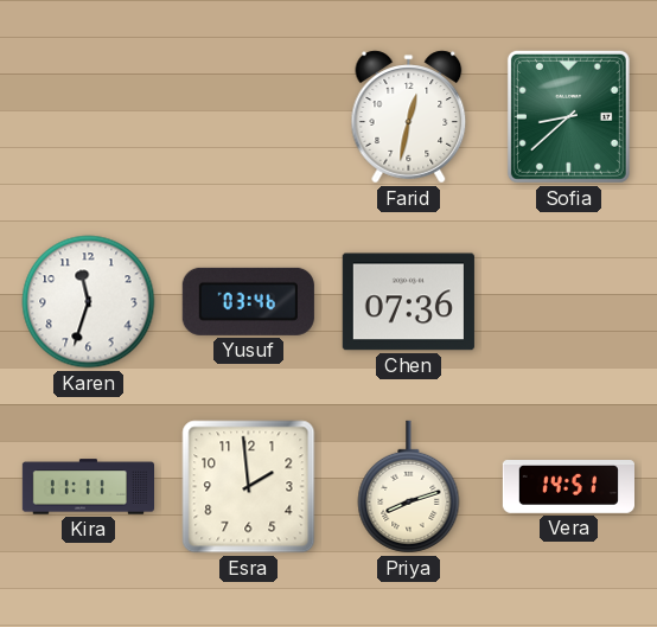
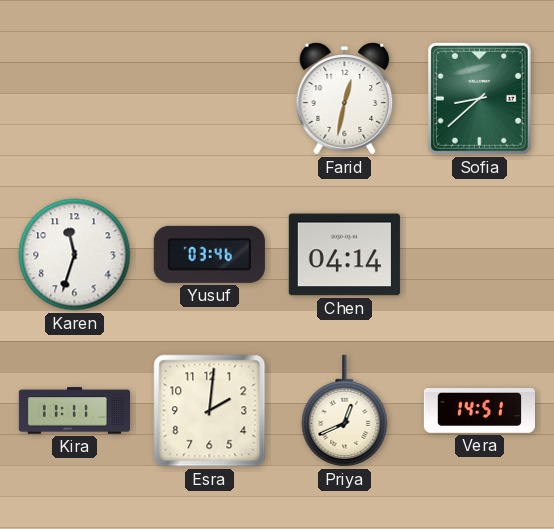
Chen: 07:36 -> 04:14
Esra: 1:59 -> 2:01
Priya: 8:12 -> 12:41
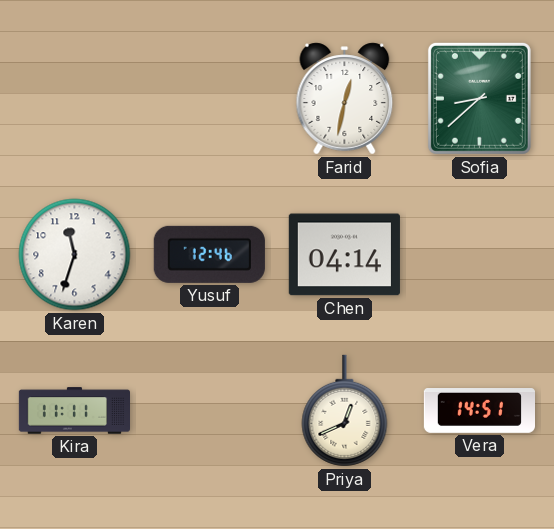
Yusuf: 03:46 -> 12:46
Esra: 2:01 -> none
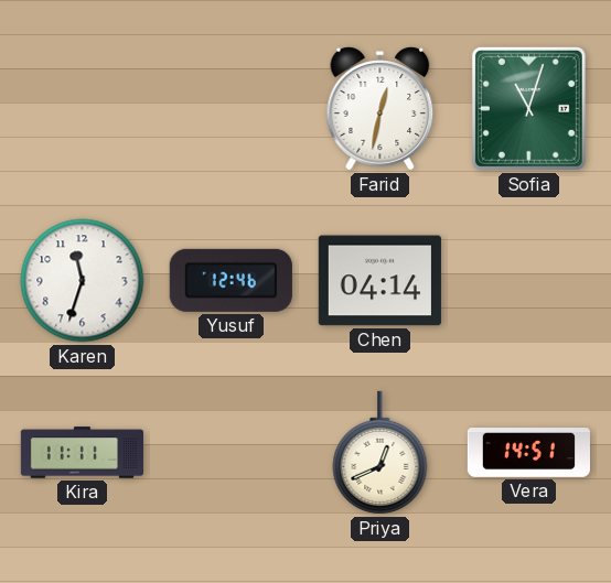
Sofia: 8:38 -> 11:03
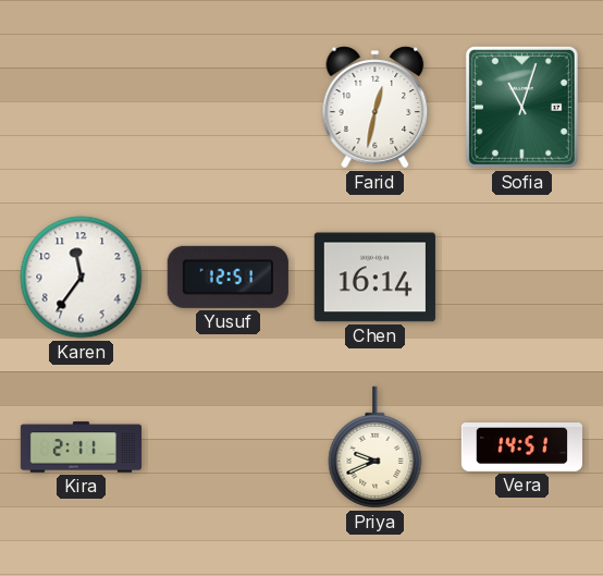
Karen: 11:33 -> 11:36
Yusuf: 12:46 -> 12:51
Chen: 04:14 -> 16:14
Kira: 11:11 -> 2:11
Priya: 12:41 -> 9:41
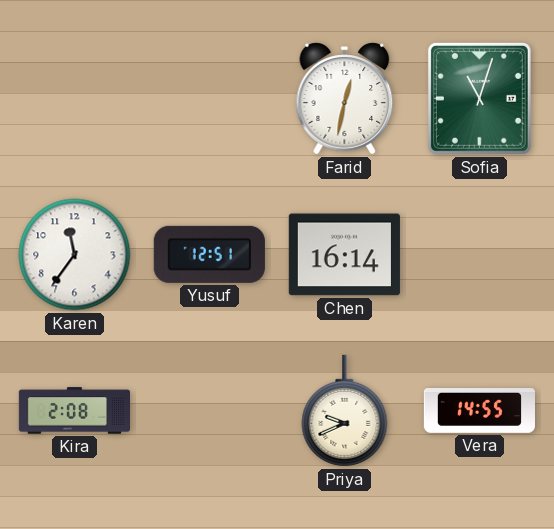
Kira: 2:11 -> 2:08
Vera: 14:51 -> 14:55
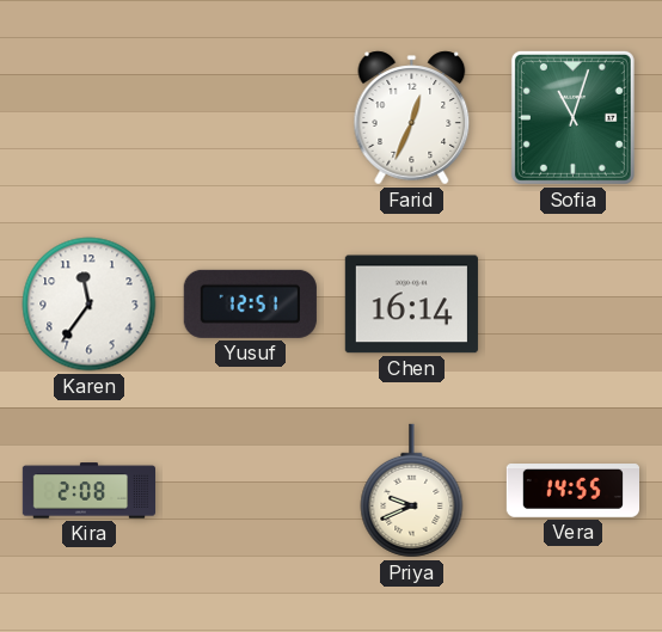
Farid: 12:32 -> 12:34
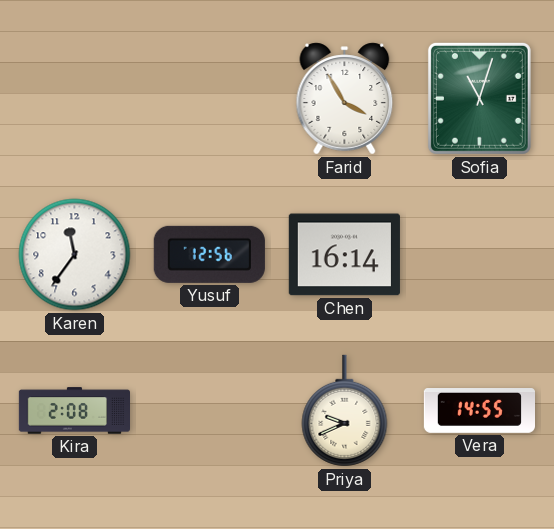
Farid: 12:34 -> 3:55
Yusuf: 12:51 -> 12:56
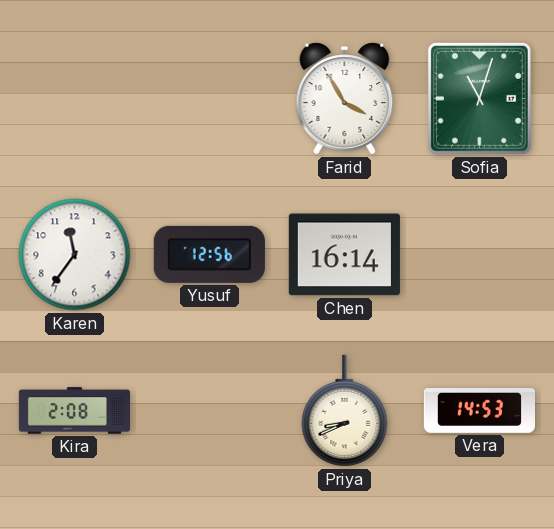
Priya: 9:41 -> 8:41
Vera: 14:55 -> 14:53
